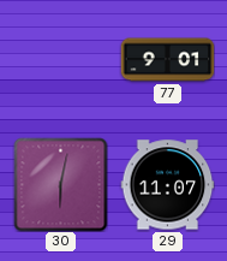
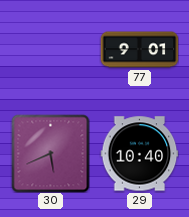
30: 6:02 -> 5:41
29: 11:07 -> 10:40
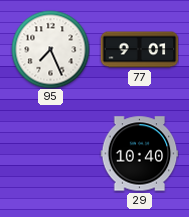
95: none -> 7:26
30: 5:41 -> none
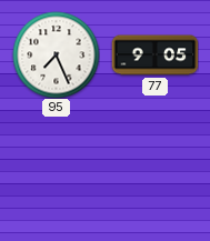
77: 9:01 -> 9:05
29: 10:40 -> none
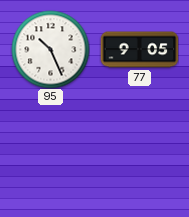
95: 7:26 -> 10:26
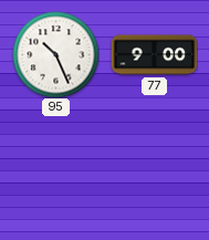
77: 9:05 -> 9:00
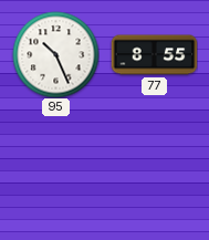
77: 9:00 -> 8:55
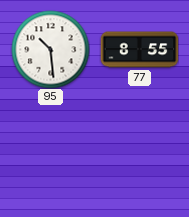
95: 10:26 -> 10:29
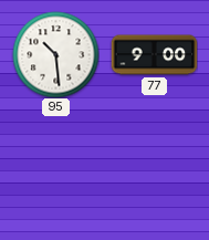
77: 8:55 -> 9:00
